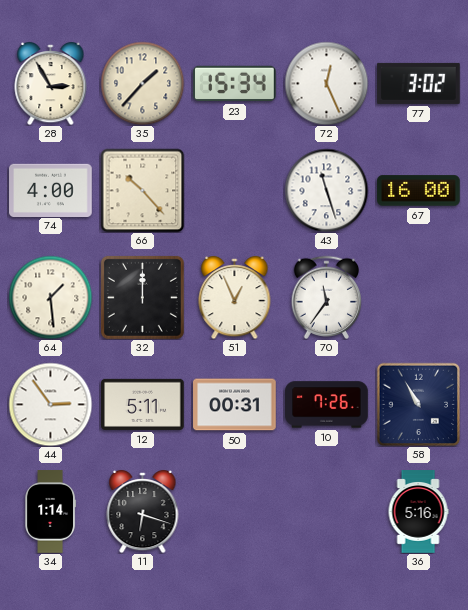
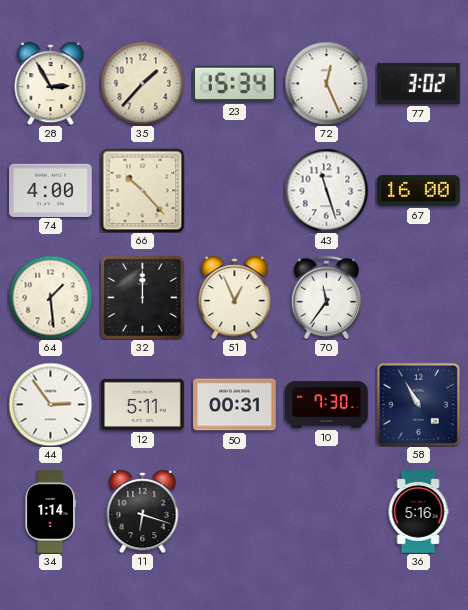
10: 7:26 -> 7:30
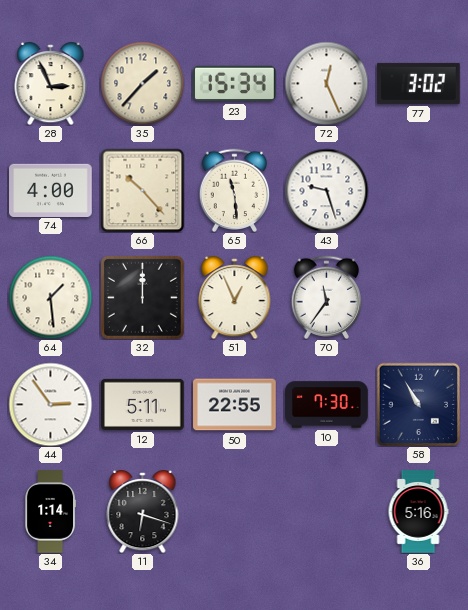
28: 2:55 -> 2:56
65: none -> 11:29
43: 11:27 -> 9:27
67: 16:00 -> none
50: 00:31 -> 22:55
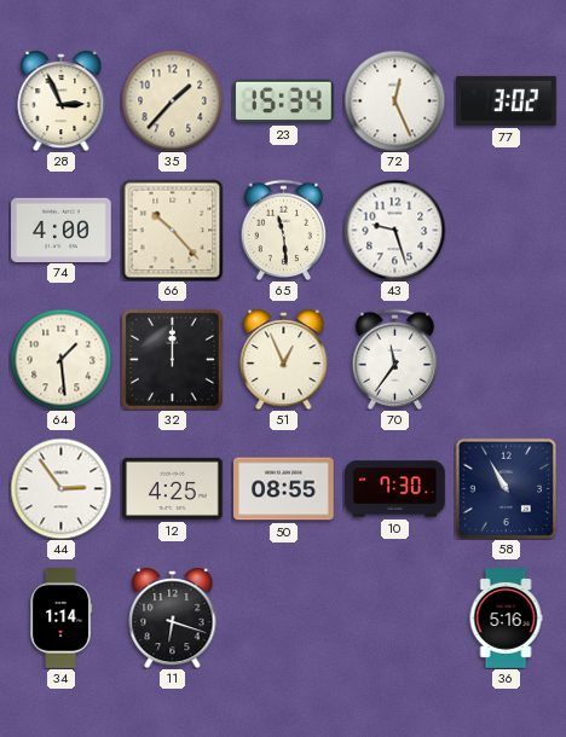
12: 5:11 -> 4:25
50: 22:55 -> 08:55
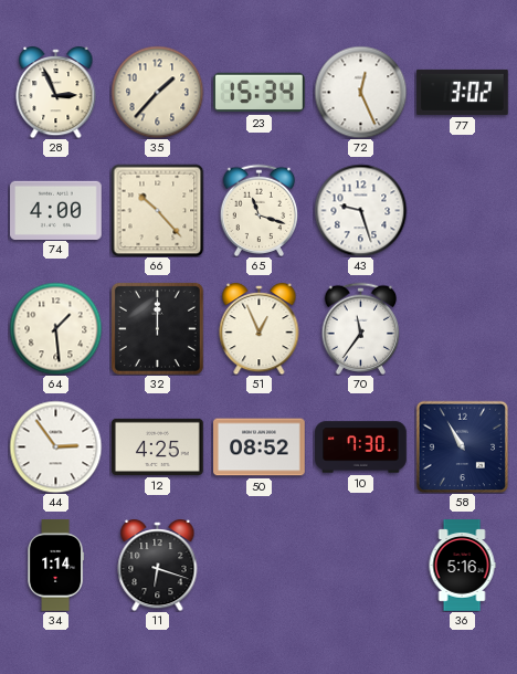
65: 11:29 -> 11:18
50: 08:55 -> 08:52
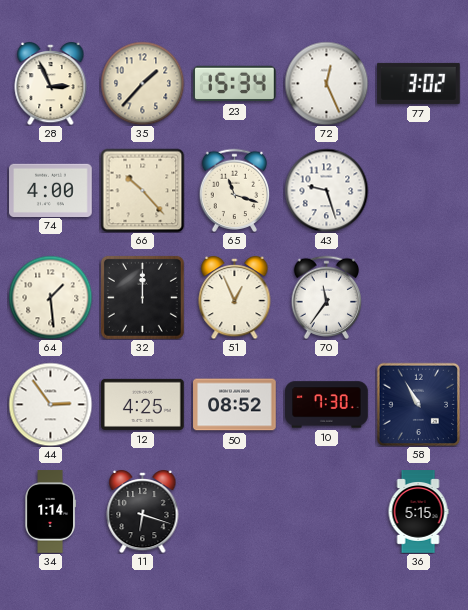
36: 5:16 -> 5:15
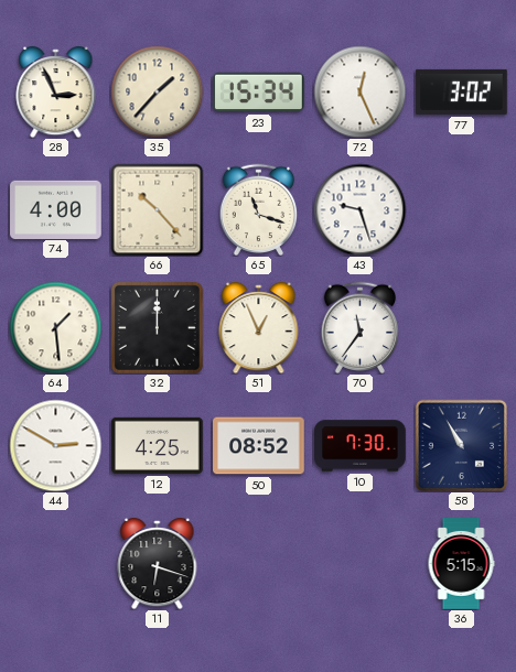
44: 2:54 -> 2:50
34: 1:14 -> none
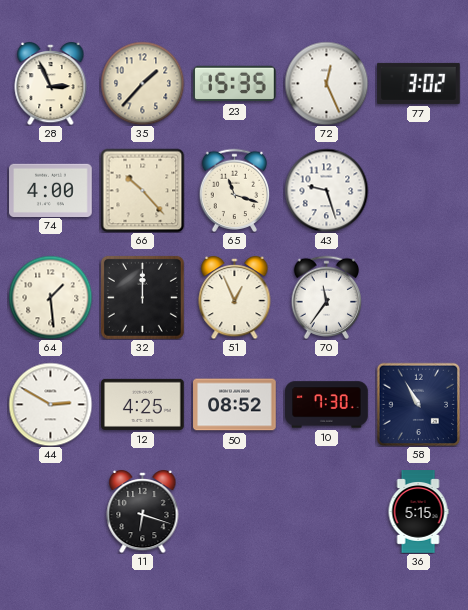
23: 15:34 -> 15:35
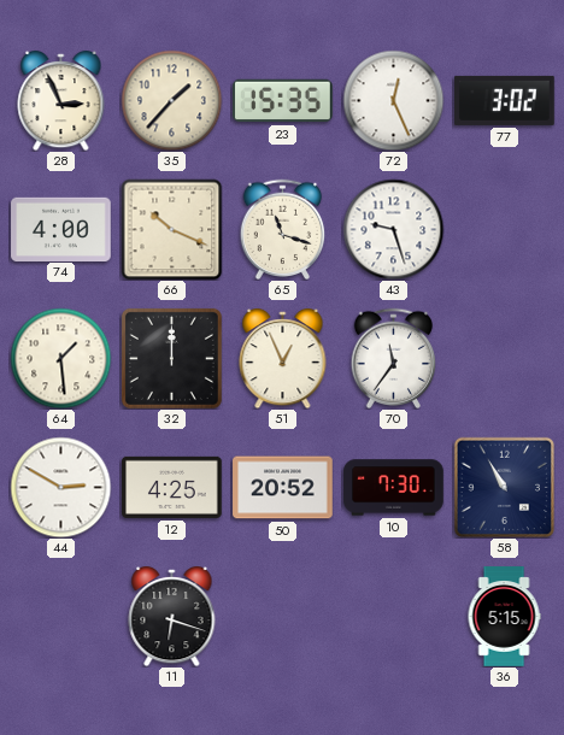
66: 10:23 -> 10:19
50: 08:52 -> 20:52
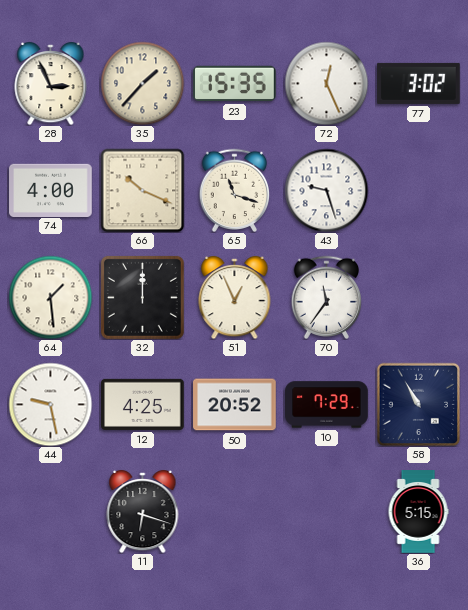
44: 2:50 -> 9:28
10: 7:30 -> 7:29
